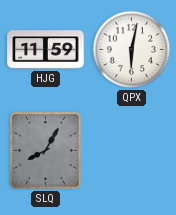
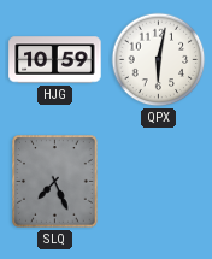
HJG: 11:59 -> 10:59
SLQ: 8:05 -> 7:26
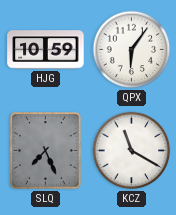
QPX: 6:02 -> 6:06
KCZ: none -> 11:20
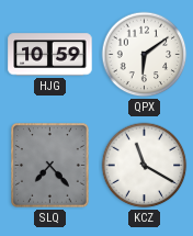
QPX: 6:06 -> 6:09
SLQ: 7:26 -> 7:23
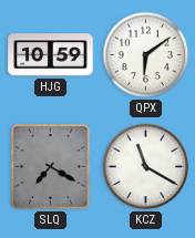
SLQ: 7:23 -> 7:20
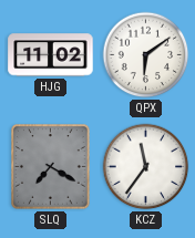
HJG: 10:59 -> 11:02
KCZ: 11:20 -> 11:36
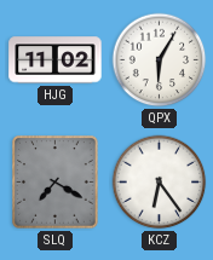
QPX: 6:09 -> 6:05
KCZ: 11:36 -> 6:24
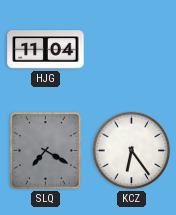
HJG: 11:02 -> 11:04
QPX: 6:05 -> none
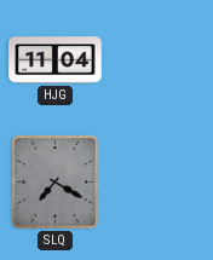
KCZ: 6:24 -> none
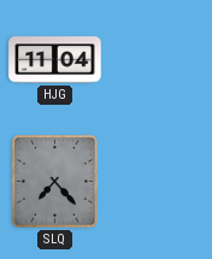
SLQ: 7:20 -> 7:23
